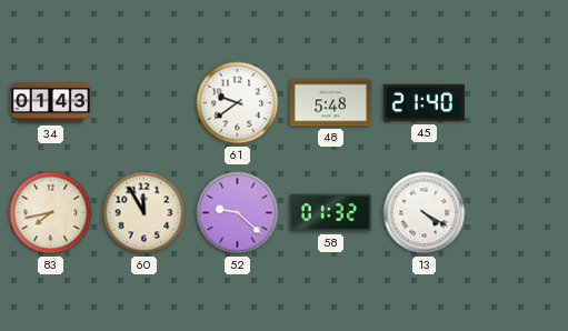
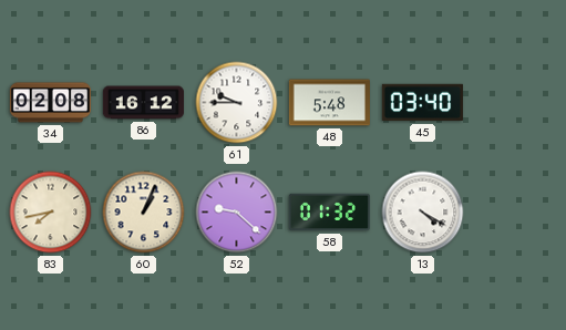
34: 01:43 -> 02:08
86: none -> 16:12
61: 9:39 -> 9:45
45: 21:40 -> 03:40
60: 11:55 -> 1:04
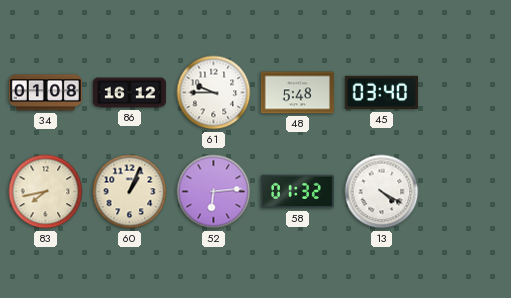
34: 02:08 -> 01:08
52: 9:22 -> 6:14
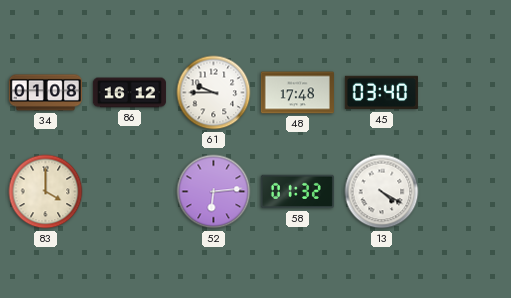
48: 5:48 -> 17:48
83: 7:43 -> 4:00
60: 1:04 -> none
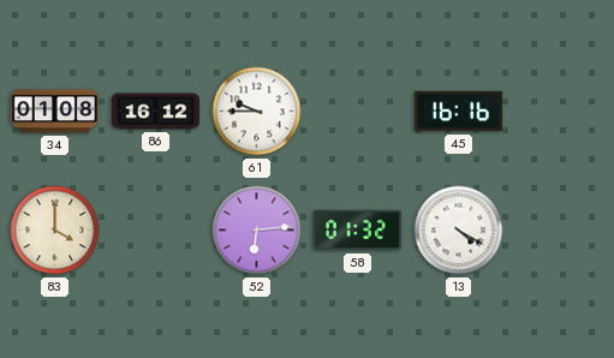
48: 17:48 -> none
45: 03:40 -> 16:16
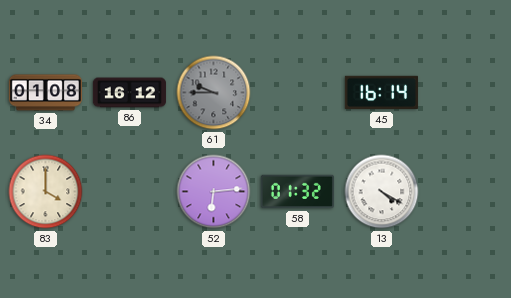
61 dial: white -> grey
45: 16:16 -> 16:14
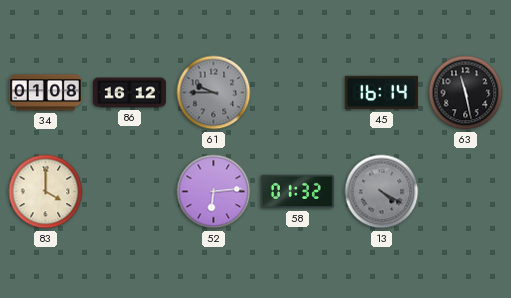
63: none -> 11:28
13 dial: white -> grey
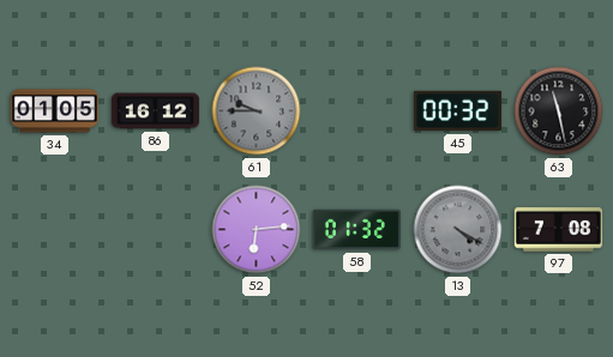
34: 01:08 -> 01:05
45: 16:14 -> 00:32
83: 4:00 -> none
97: none -> 7:08
